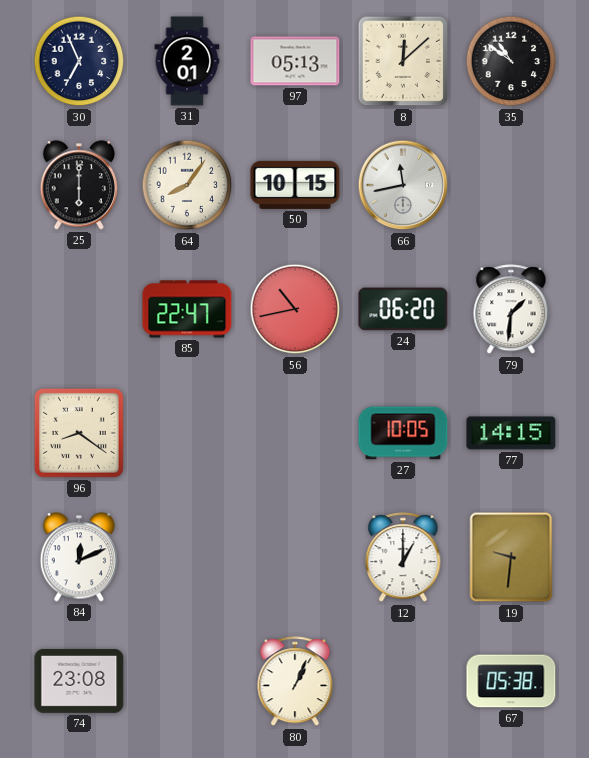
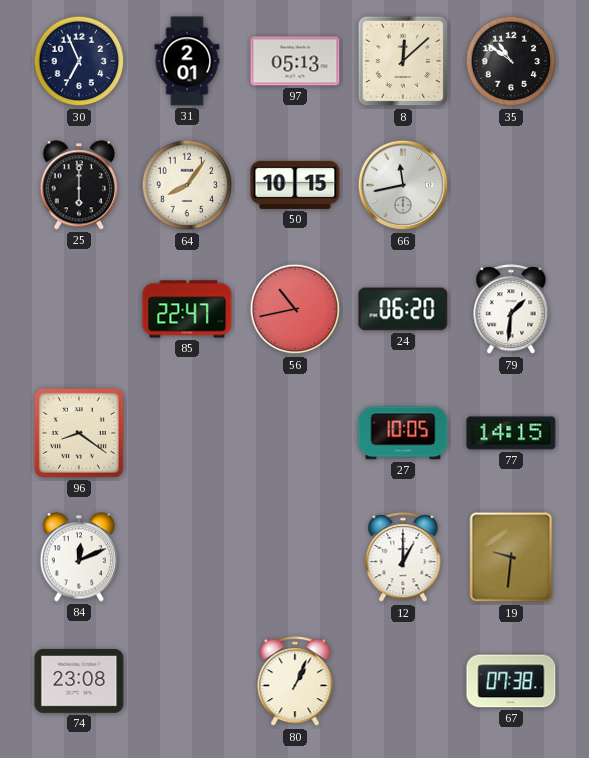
67: 05:38 -> 07:38
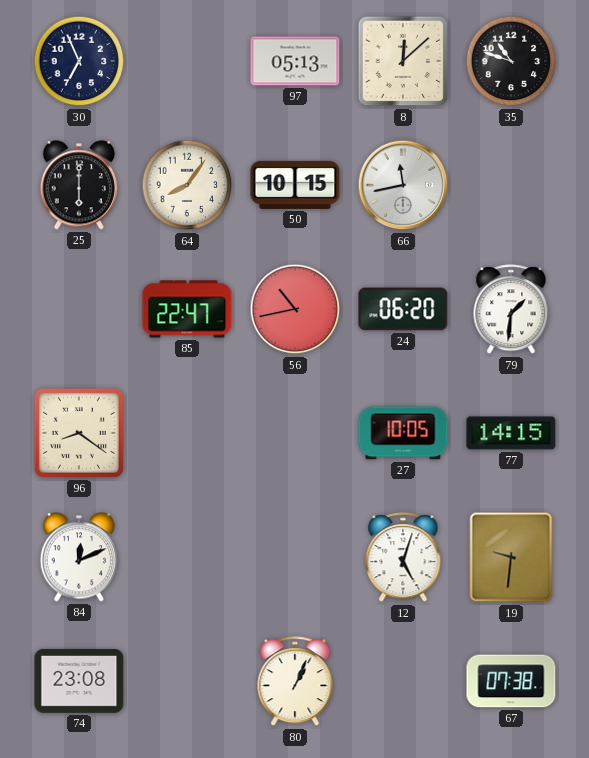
31: 2:01 -> none
35: 10:51 -> 10:48
12: 1:00 -> 5:03
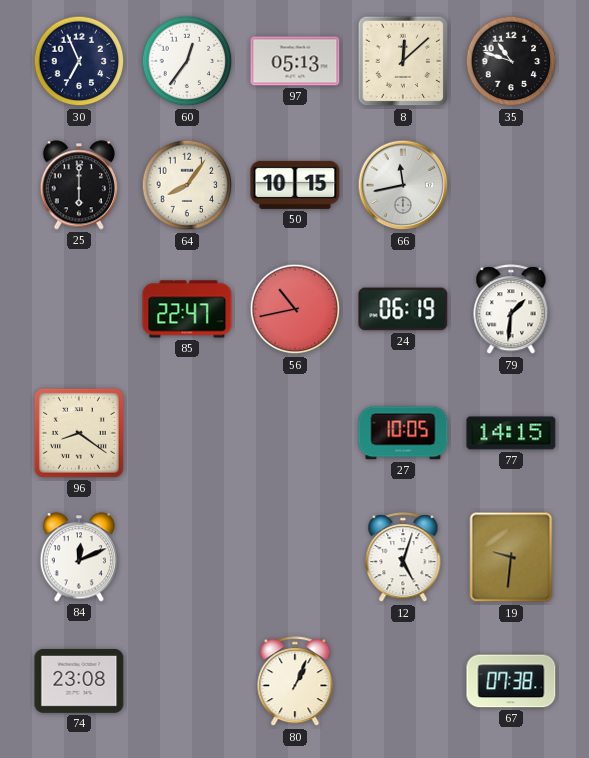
60: none -> 12:36
24: 06:20 -> 06:19
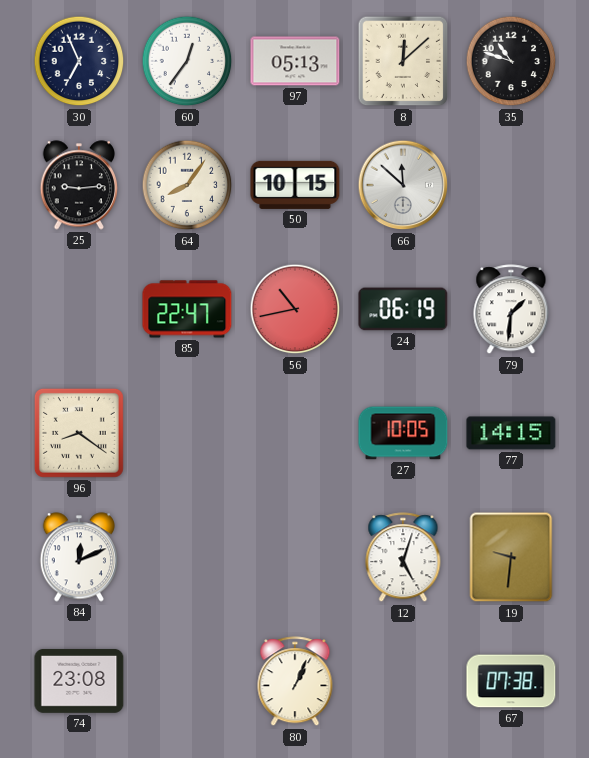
25: 6:00 -> 9:14
66: 11:43 -> 11:52
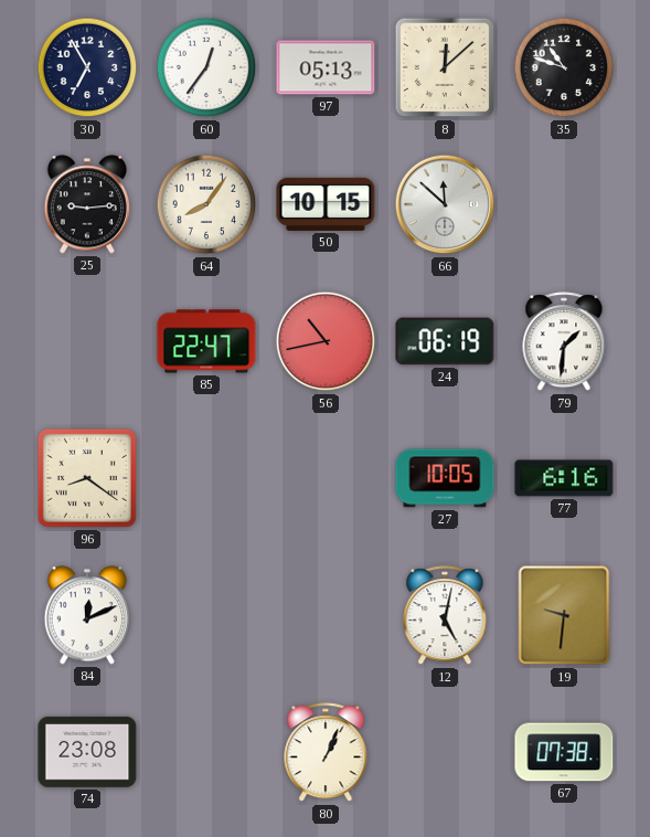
30: 6:56 -> 6:55
77: 14:15 -> 6:16
12: 5:03 -> 5:02
